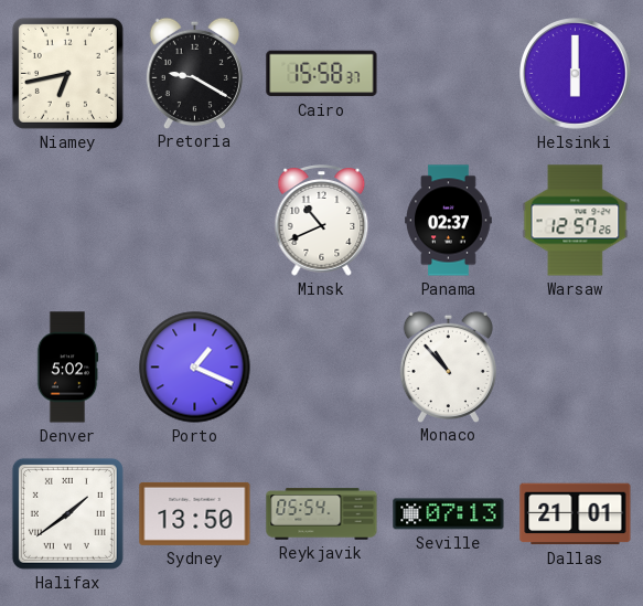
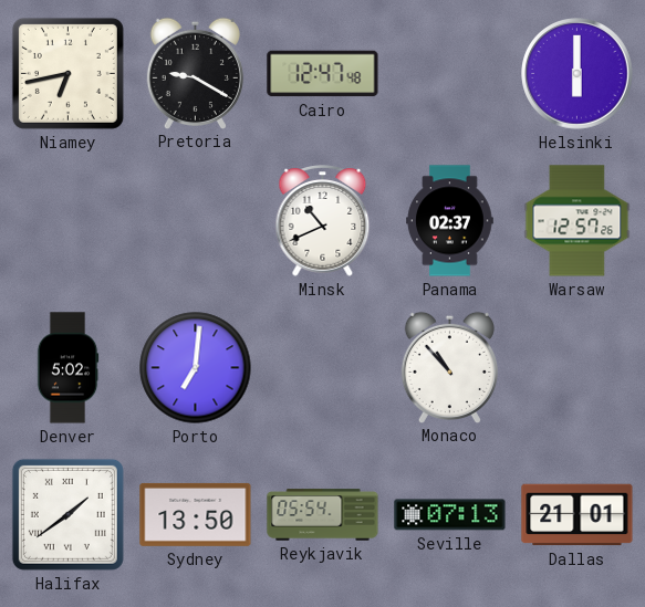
Cairo: 15:58 -> 12:47
Porto: 1:19 -> 7:01
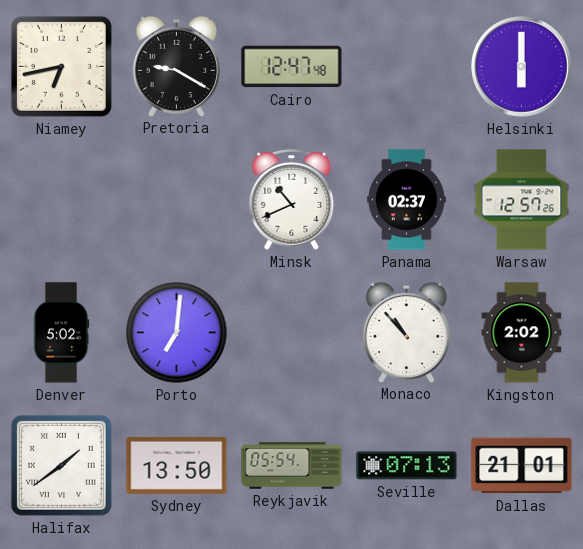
Kingston: none -> 2:02
